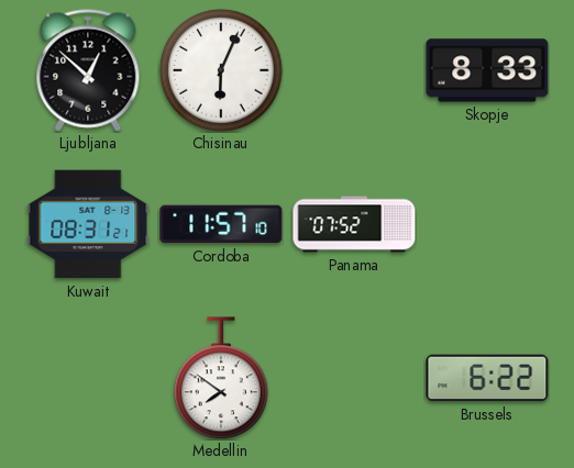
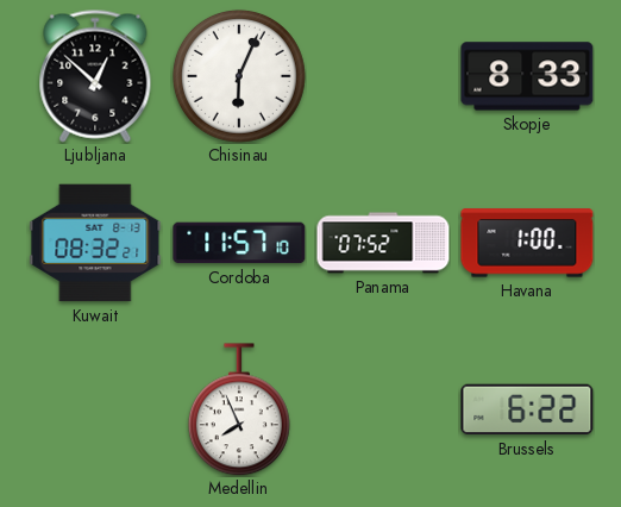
Kuwait: 08:31 -> 08:32
Havana: none -> 1:00
Medellin: 7:51 -> 7:56
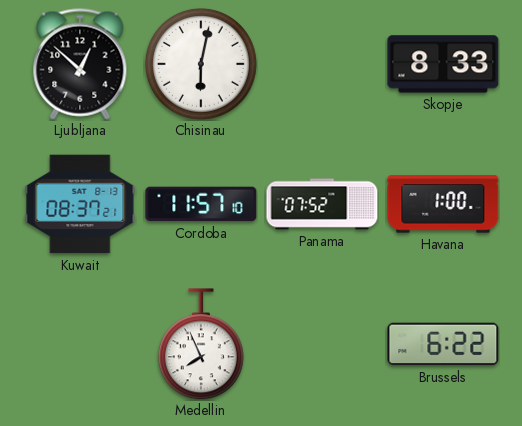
Chisinau: 6:04 -> 6:02
Kuwait: 08:32 -> 08:37
